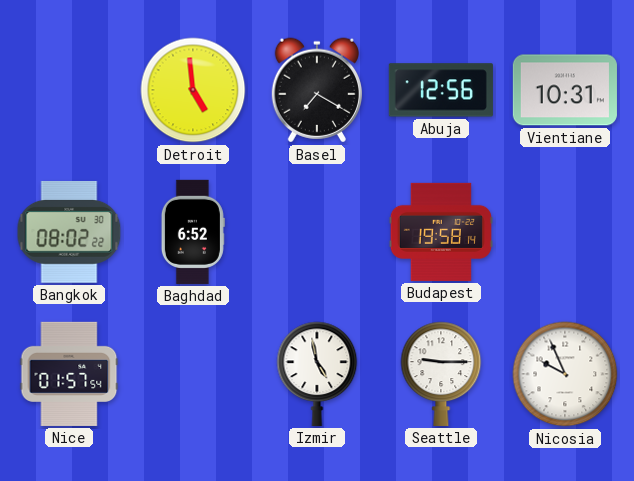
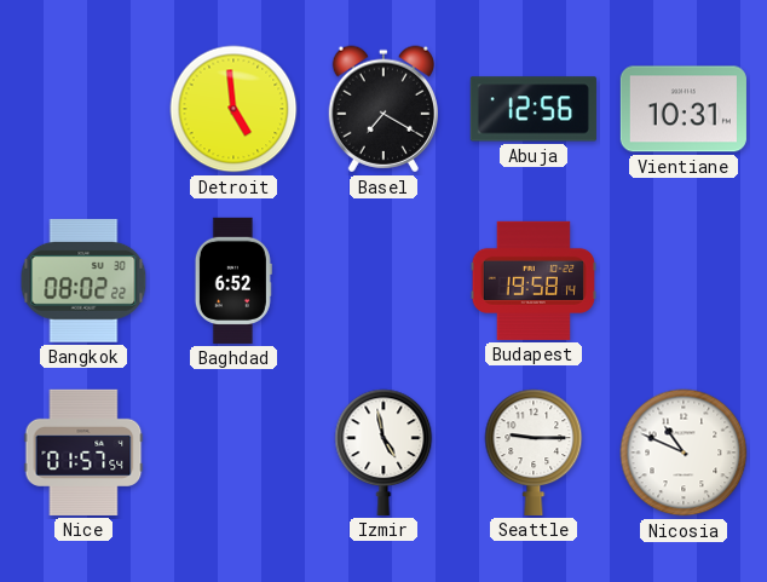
Nicosia: 9:56 -> 10:49
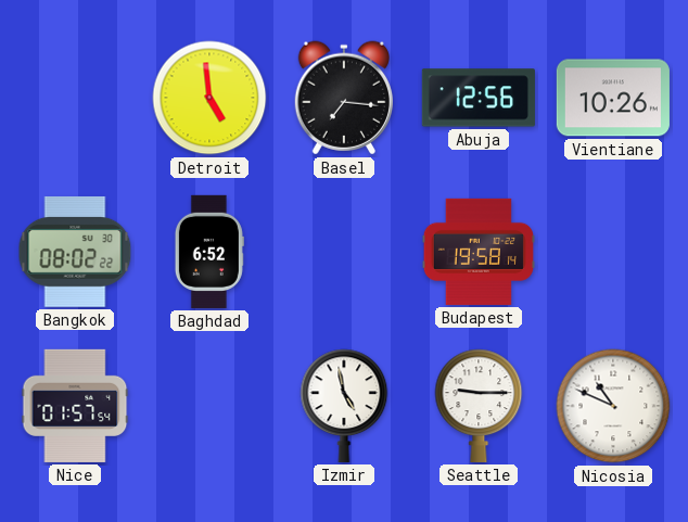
Basel: 7:20 -> 7:16
Vientiane: 10:31 -> 10:26
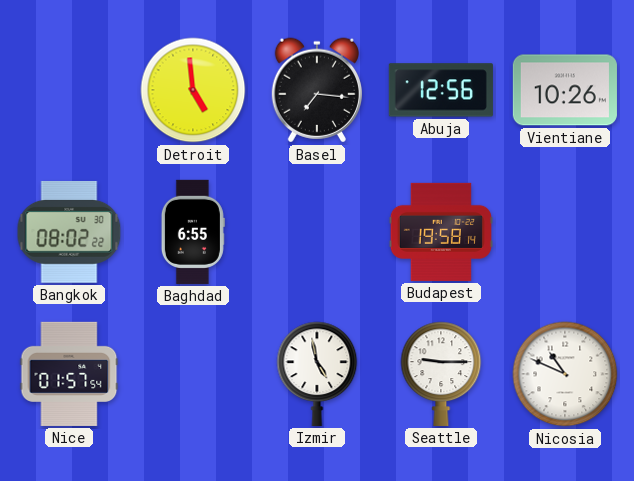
Baghdad: 6:52 -> 6:55
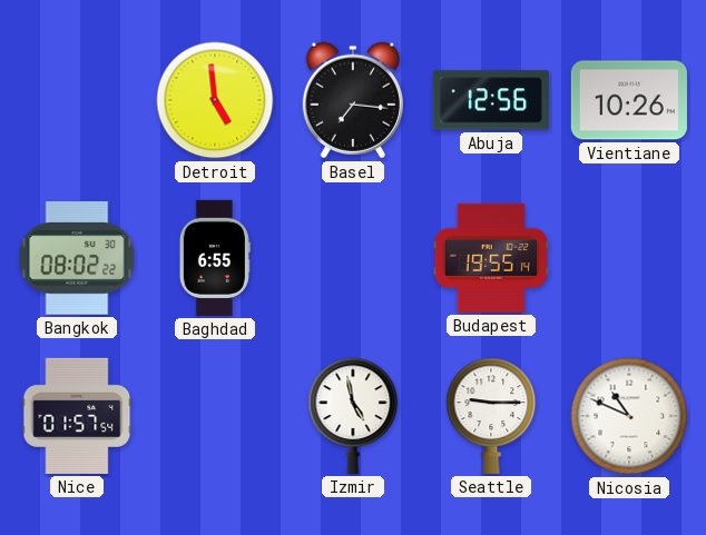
Budapest: 19:58 -> 19:55
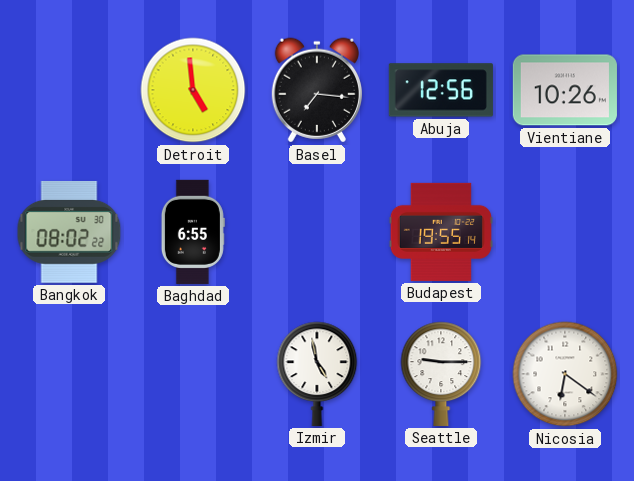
Nice: 01:57 -> none
Nicosia: 10:49 -> 6:21
